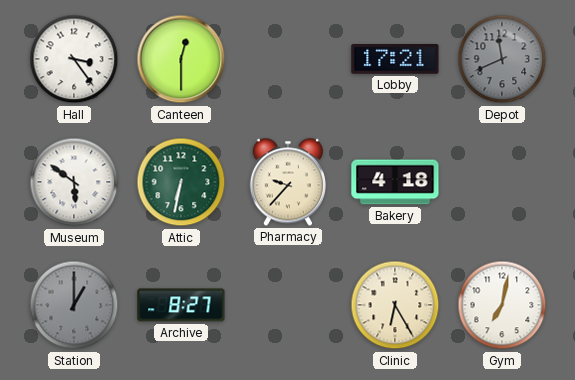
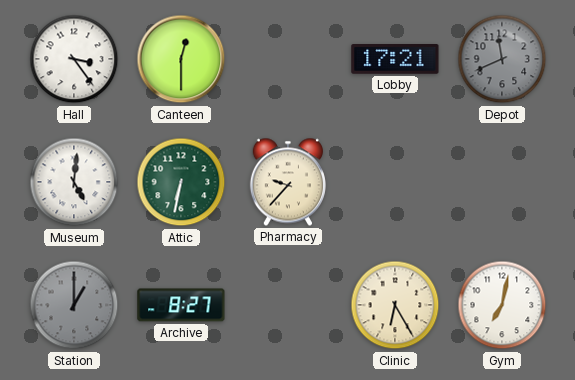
Museum: 5:51 -> 5:01
Bakery: 4:18 -> none
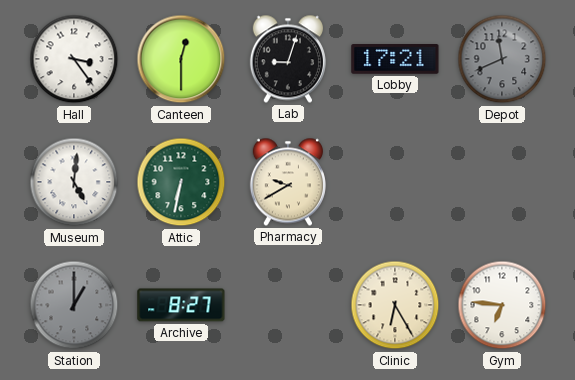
Lab: none -> 9:03
Pharmacy: 9:37 -> 9:40
Gym: 7:02 -> 6:46
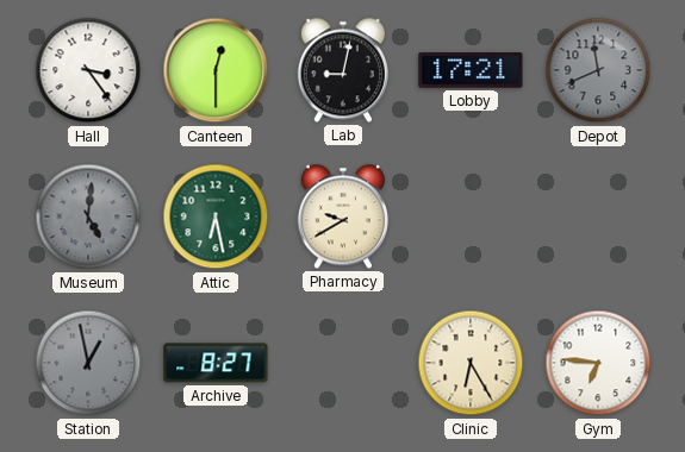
Lab: 9:03 -> 9:02
Museum dial: white -> grey
Attic: 6:32 -> 6:28
Station: 1:00 -> 12:58
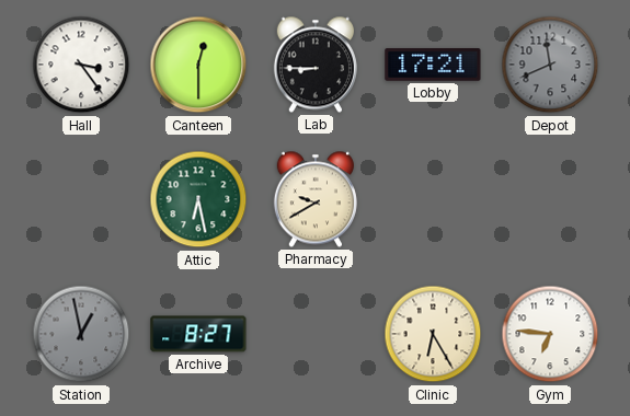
Lab: 9:02 -> 8:45
Museum: 5:01 -> none
